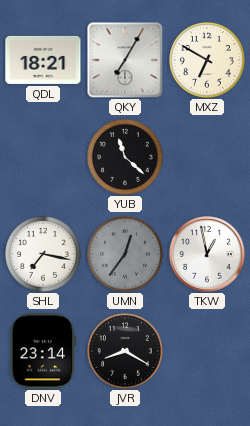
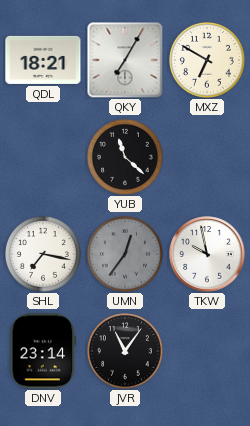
TKW: 12:58 -> 9:58
JVR: 8:20 -> 11:06
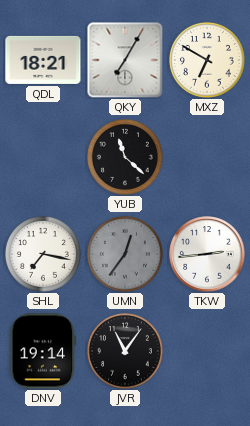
TKW: 9:58 -> 2:44
DNV: 23:14 -> 19:14
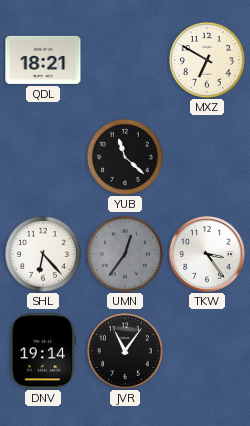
QKY: 7:05 -> none
SHL: 7:17 -> 6:23
TKW: 2:44 -> 3:24
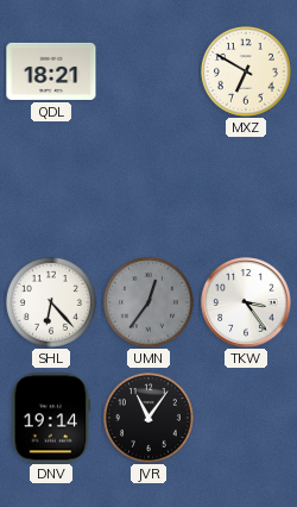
YUB: 11:22 -> none
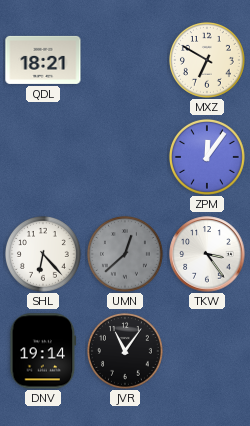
ZPM: none -> 12:06
UMN: 12:36 -> 12:38
